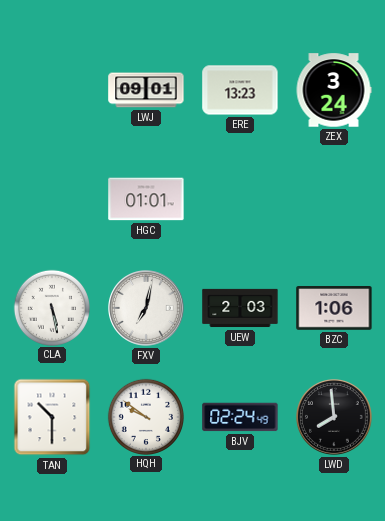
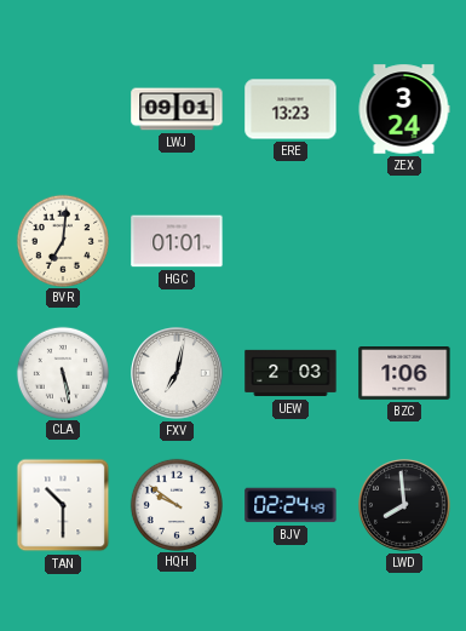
BVR: none -> 7:01
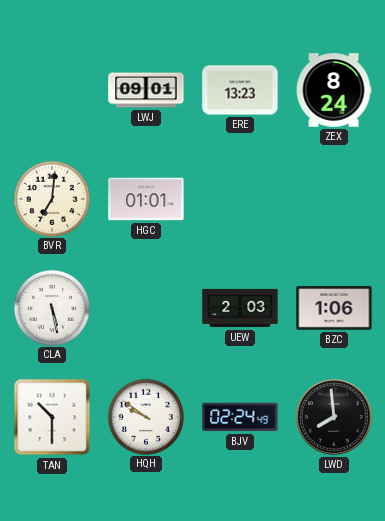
ZEX: 3:24 -> 8:24
FXV: 7:02 -> none
